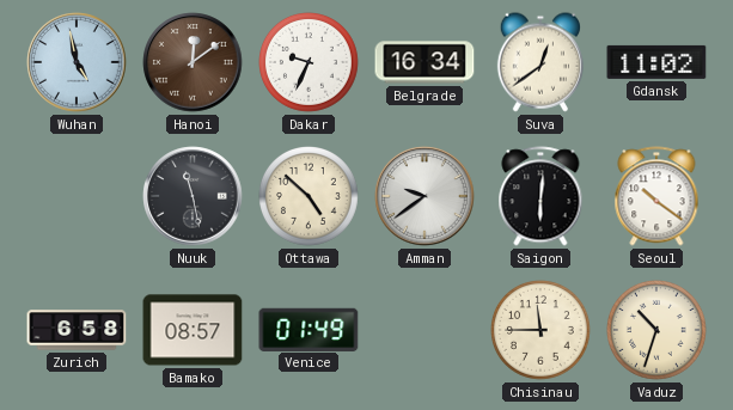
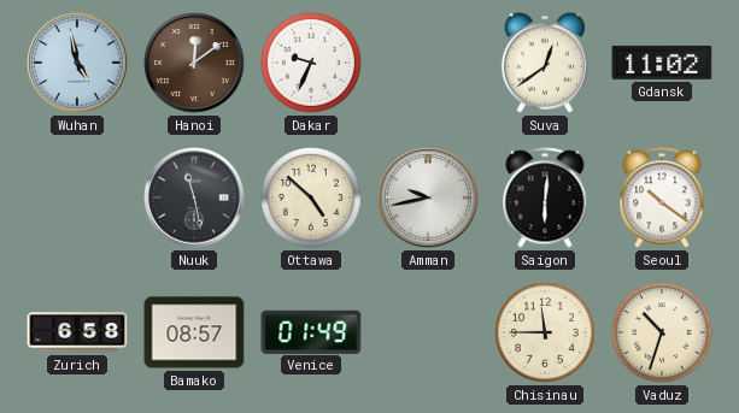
Belgrade: 16:34 -> none
Amman: 9:39 -> 9:43
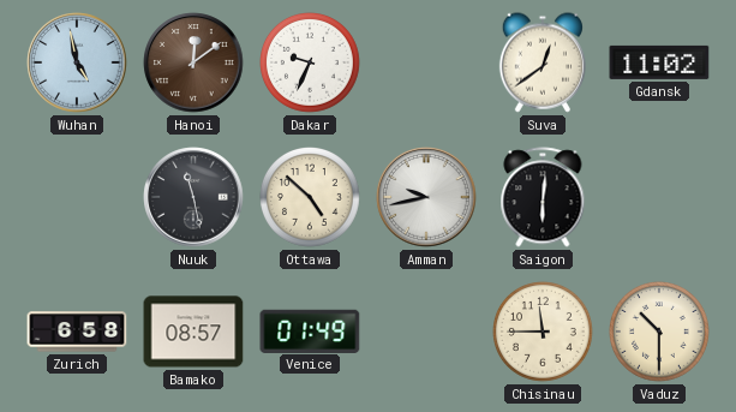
Seoul: 10:21 -> none
Vaduz: 10:33 -> 10:30
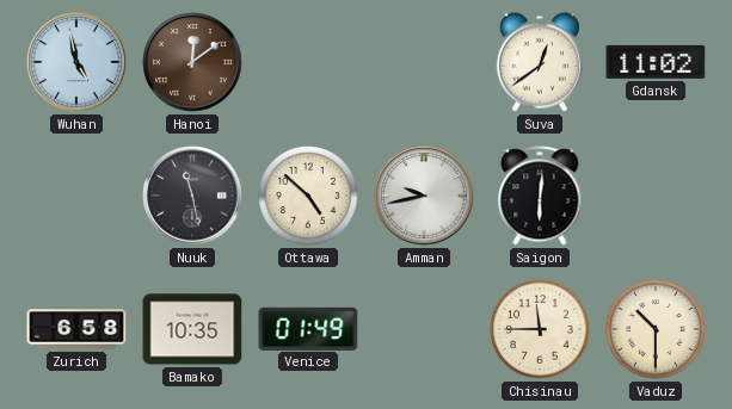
Dakar: 9:34 -> none
Bamako: 08:57 -> 10:35
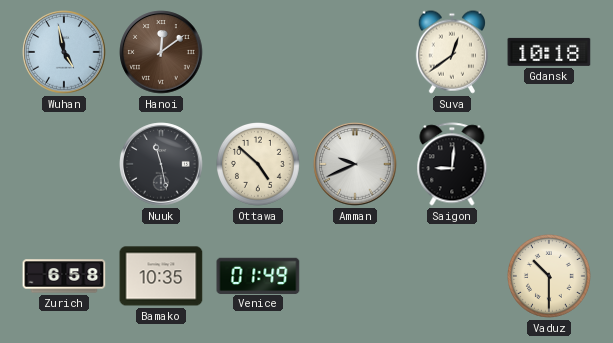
Gdansk: 11:02 -> 10:18
Amman: 9:43 -> 9:41
Saigon: 6:01 -> 9:01
Chisinau: 11:45 -> none
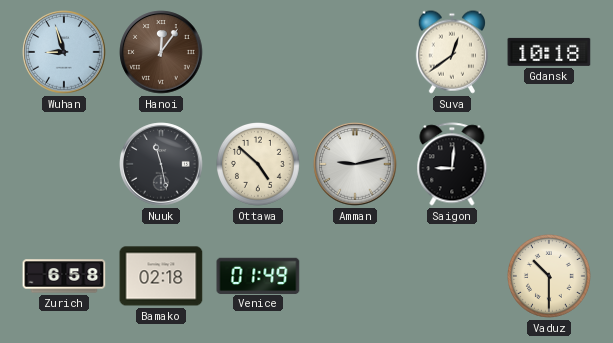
Wuhan: 4:58 -> 8:57
Hanoi: 12:09 -> 12:06
Amman: 9:41 -> 9:13
Bamako: 10:35 -> 02:18
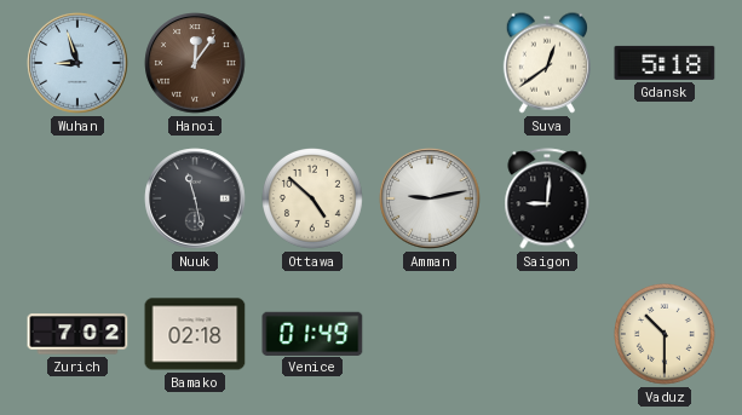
Gdansk: 10:18 -> 5:18
Zurich: 6:58 -> 7:02
